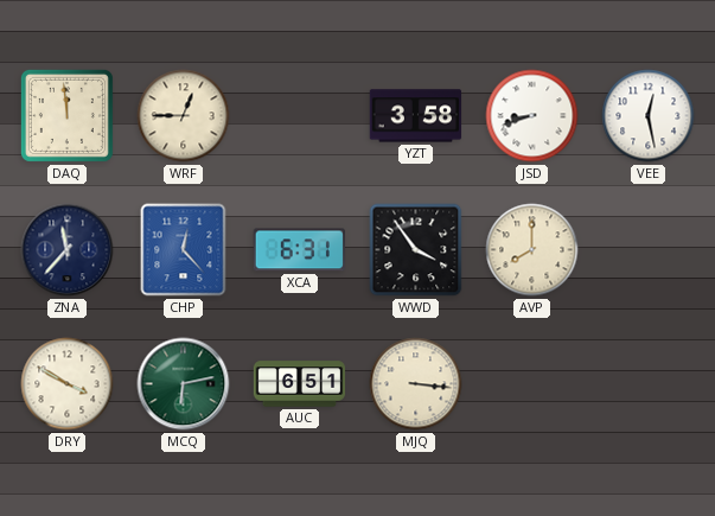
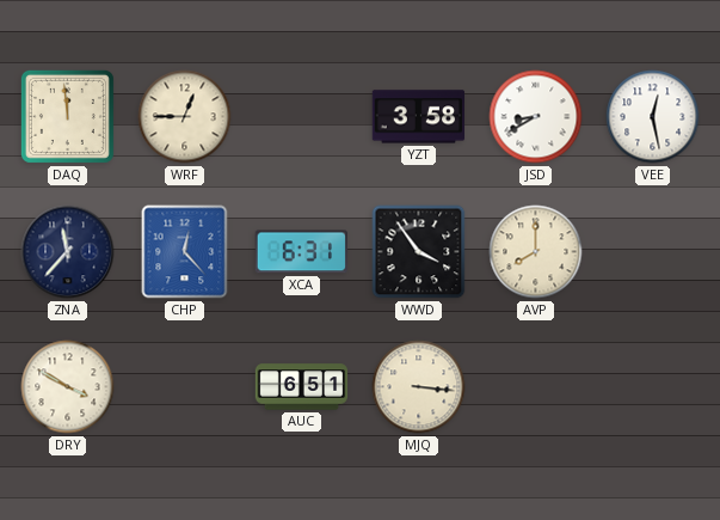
JSD: 8:42 -> 8:40
MCQ: 6:13 -> none
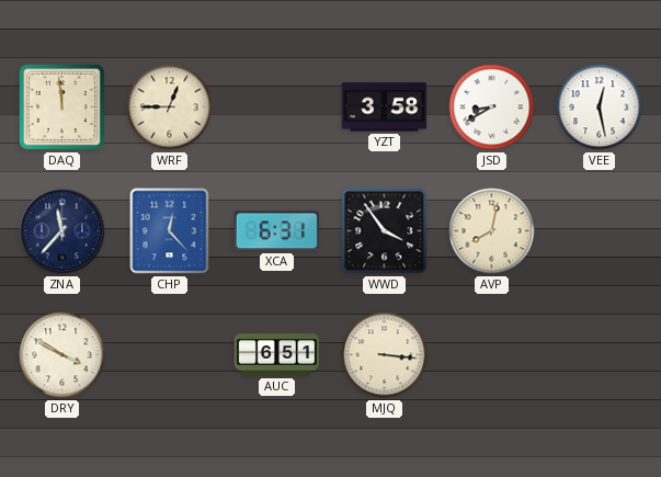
AVP: 8:00 -> 8:02
